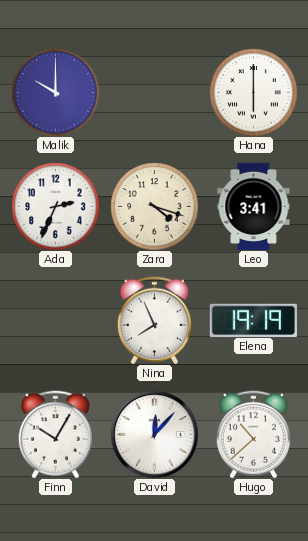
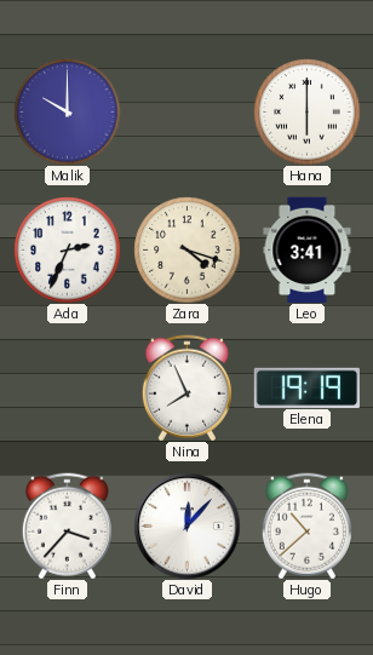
Finn: 10:05 -> 3:37
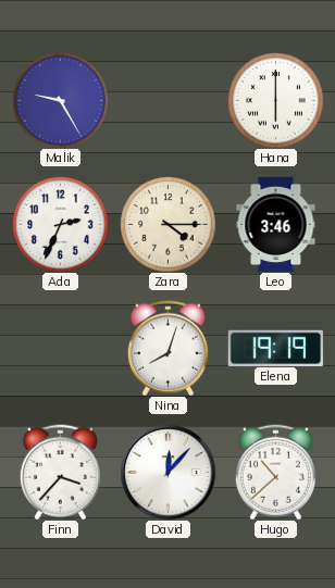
Malik: 10:00 -> 9:25
Zara: 4:18 -> 4:15
Leo: 3:41 -> 3:46
Nina: 7:56 -> 8:03
